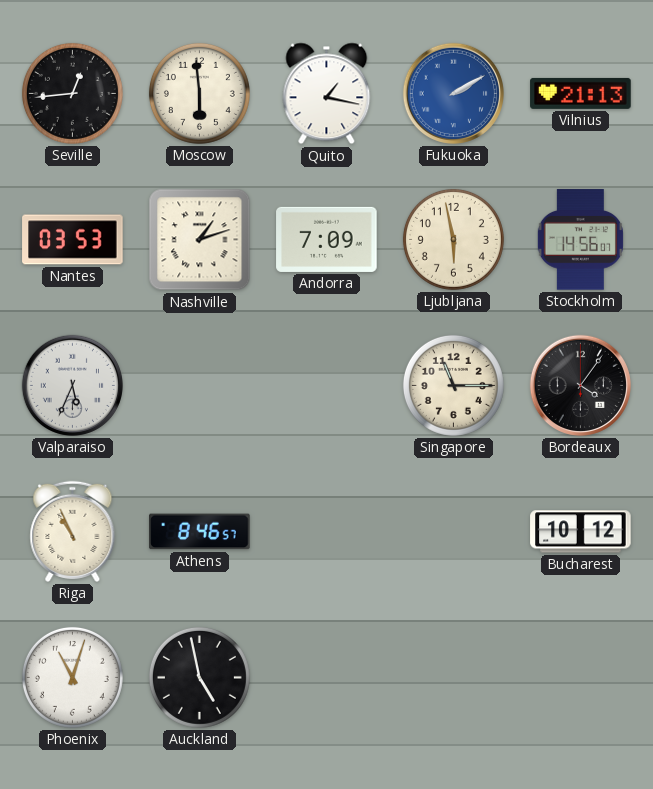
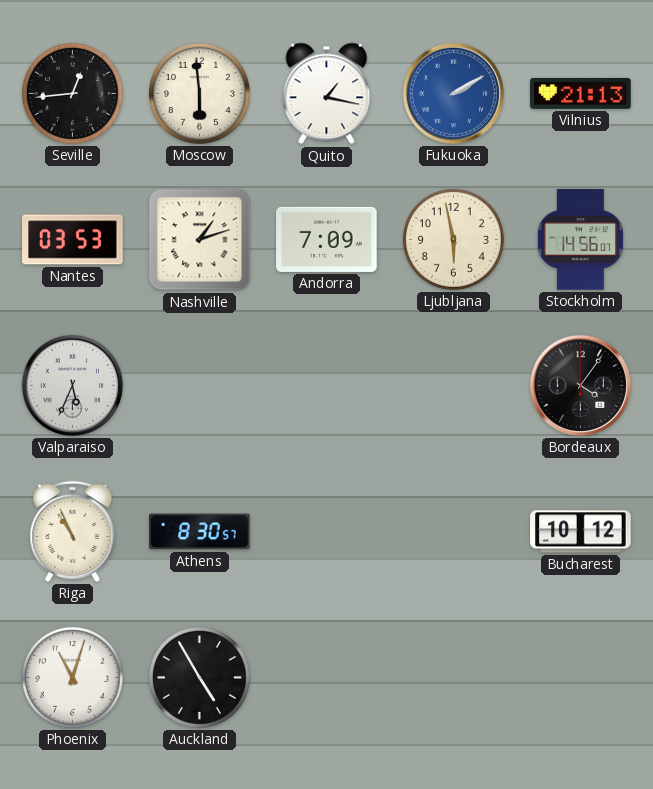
Singapore: 11:15 -> none
Athens: 8:46 -> 8:30
Auckland: 4:58 -> 4:55
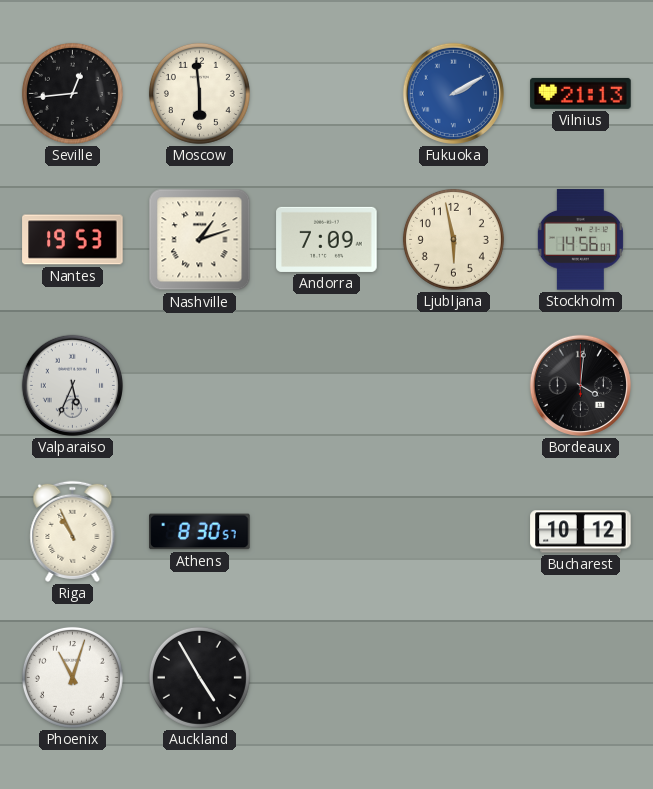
Quito: 1:17 -> none
Nantes: 03:53 -> 19:53
Bordeaux: 4:06 -> 4:01
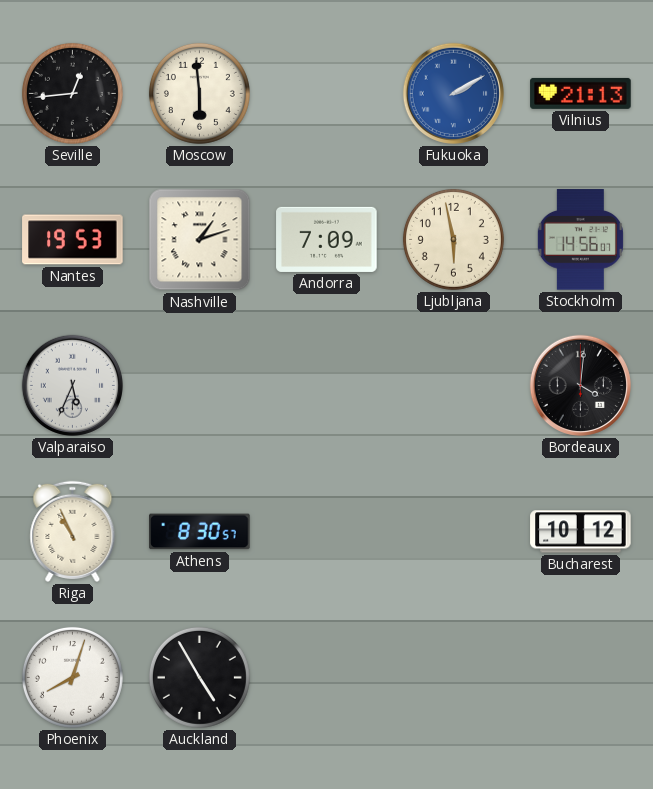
Phoenix: 11:03 -> 8:03
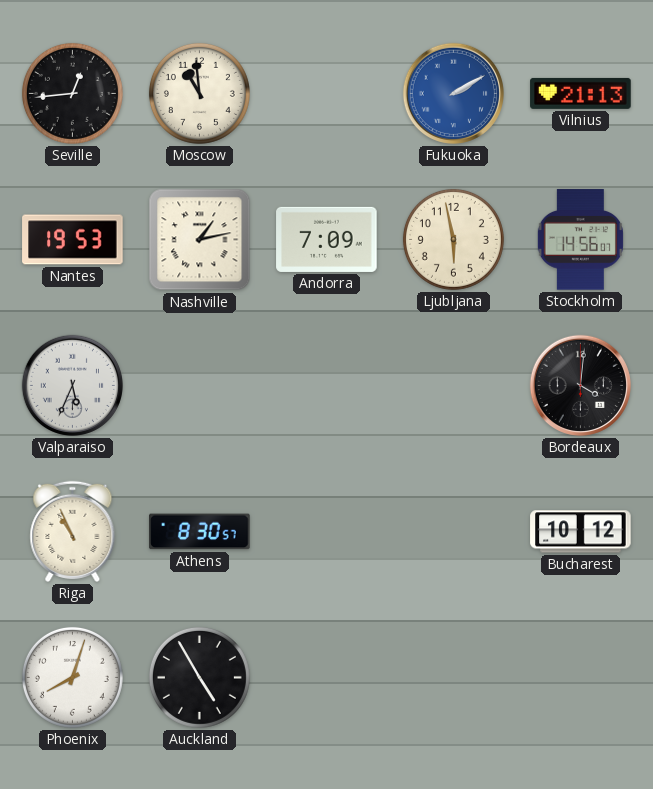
Moscow: 5:59 -> 10:59
Nashville: 1:12 -> 1:13
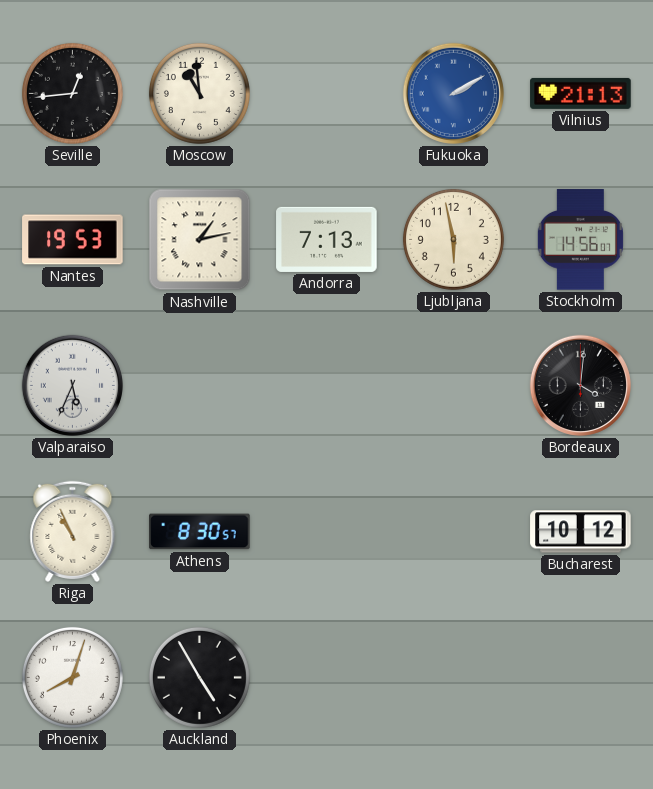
Andorra: 7:09 -> 7:13
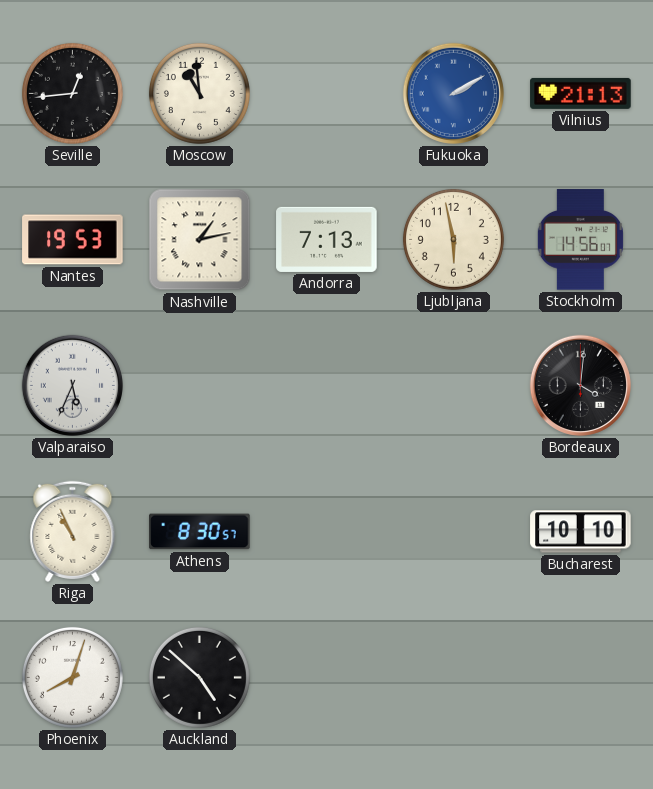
Bucharest: 10:12 -> 10:10
Auckland: 4:55 -> 4:52
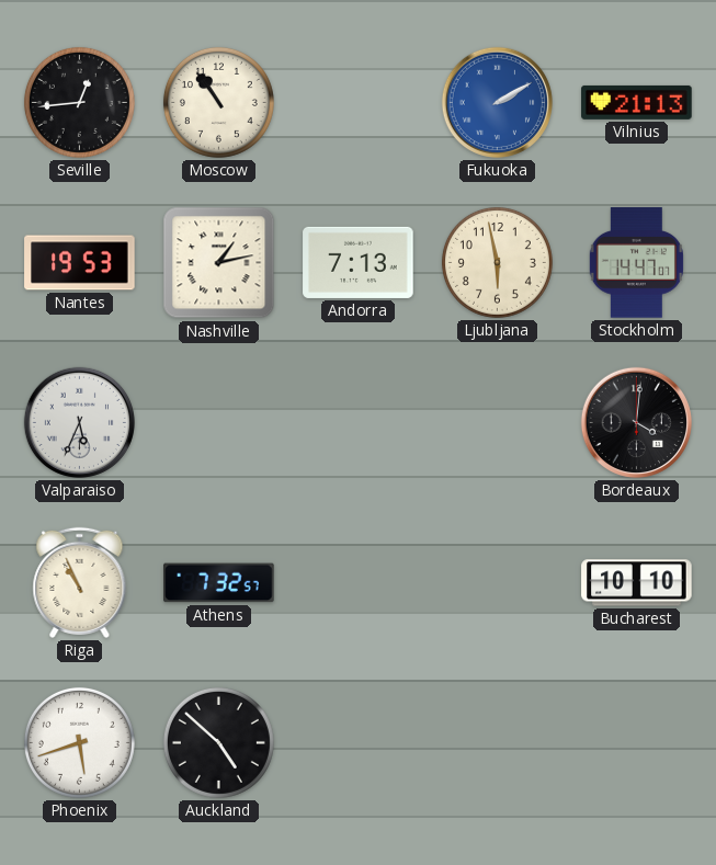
Moscow: 10:59 -> 10:54
Stockholm: 14:56 -> 14:47
Athens: 8:30 -> 7:32
Phoenix: 8:03 -> 5:42
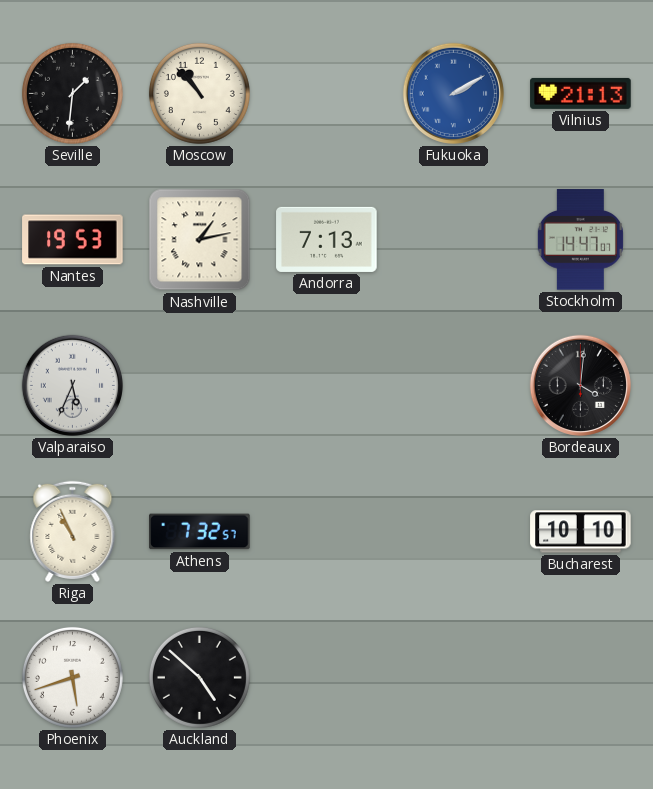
Seville: 12:44 -> 1:31
Moscow: 10:54 -> 10:53
Ljubljana: 5:58 -> none
